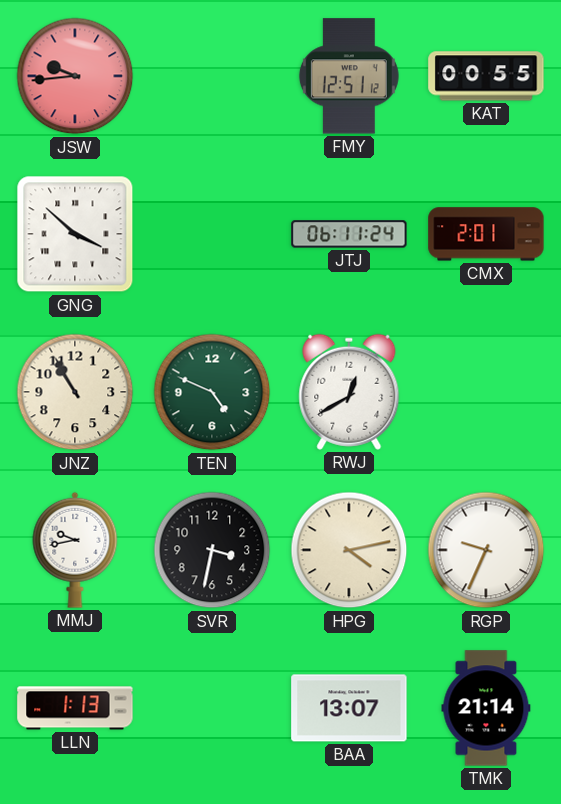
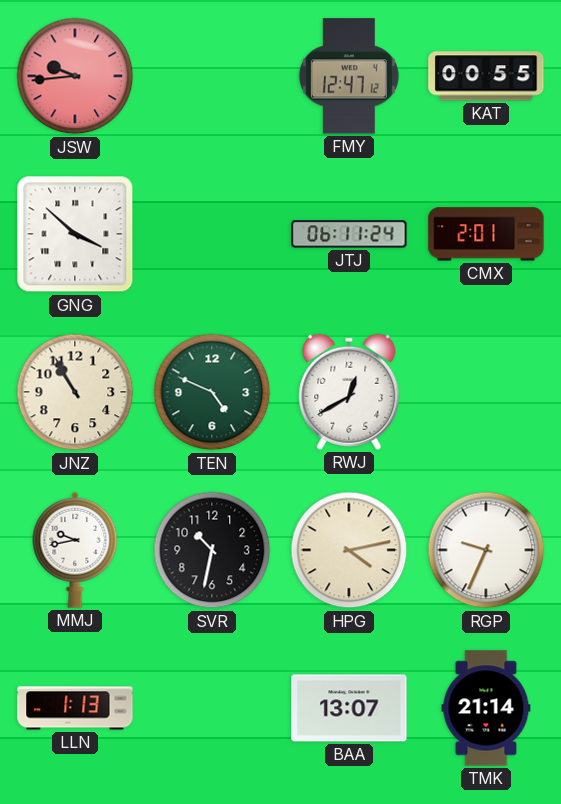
FMY: 12:51 -> 12:47
SVR: 3:32 -> 10:32
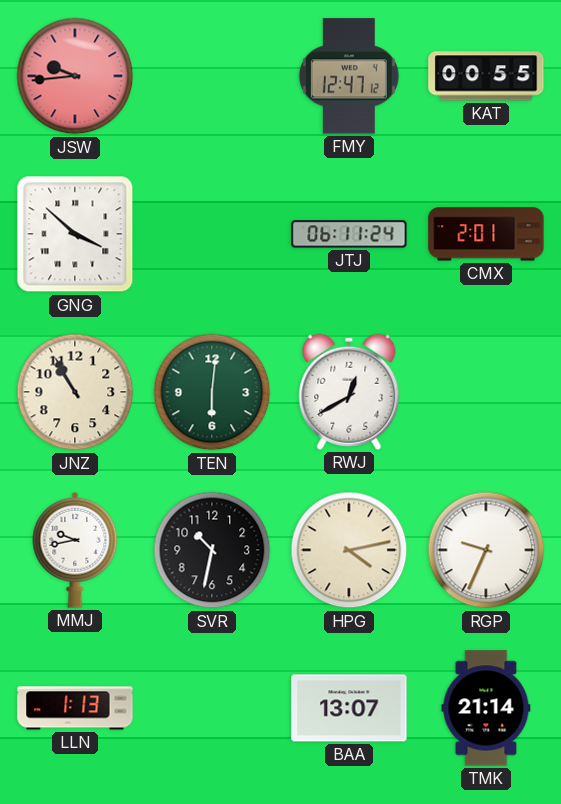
TEN: 4:49 -> 6:01
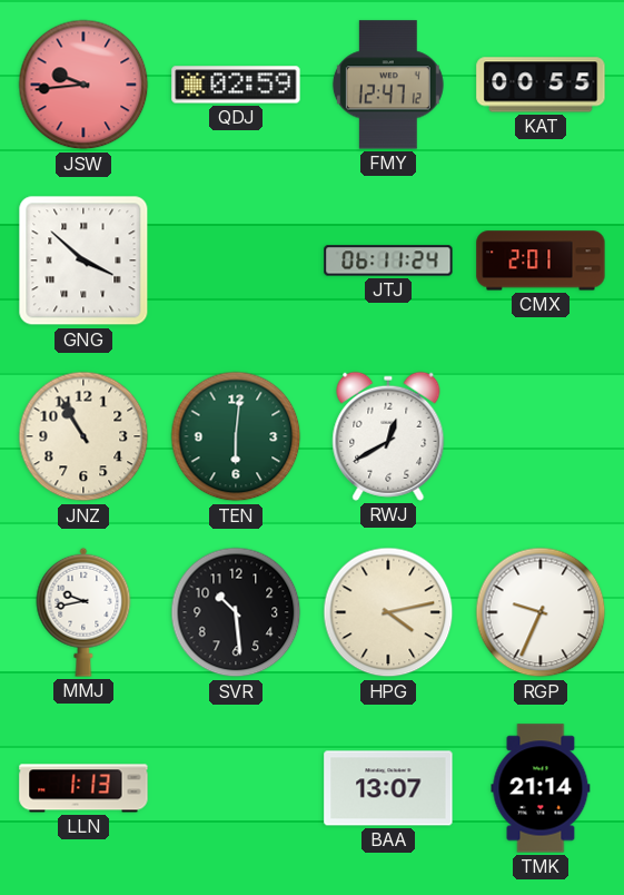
QDJ: none -> 02:59
SVR: 10:32 -> 10:29
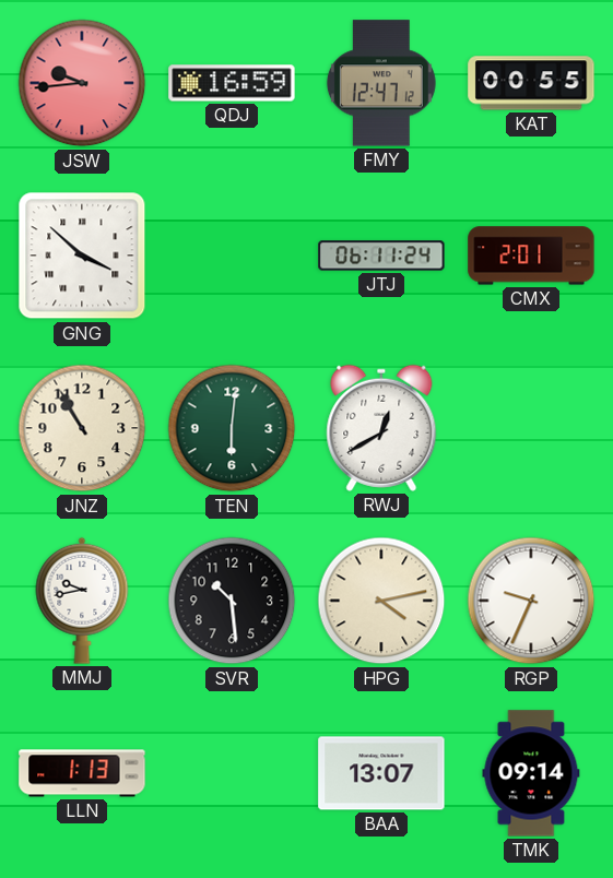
QDJ: 02:59 -> 16:59
TMK: 21:14 -> 09:14
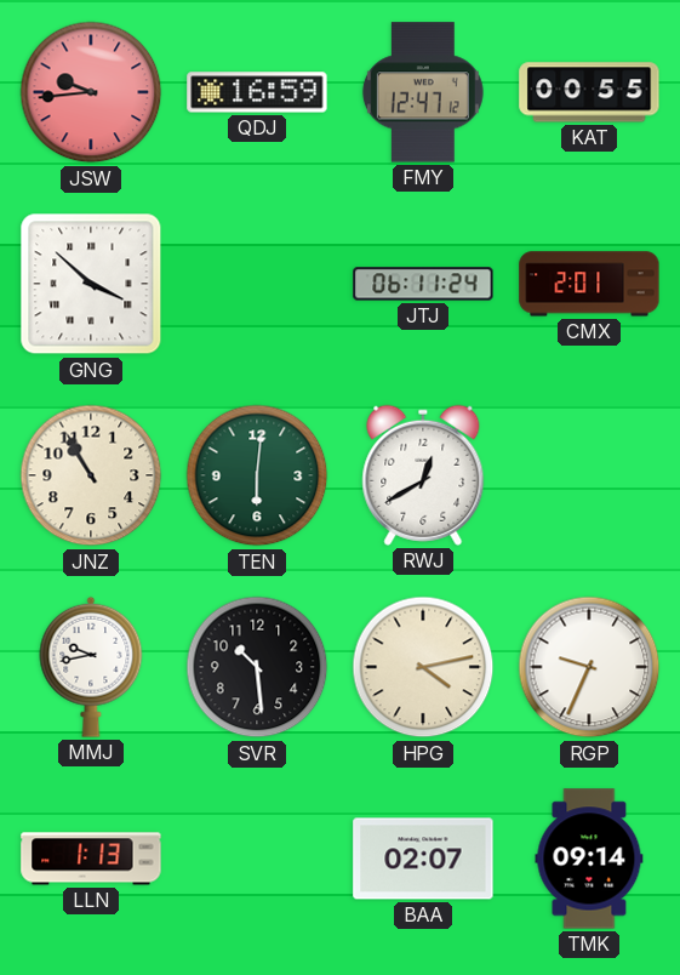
BAA: 13:07 -> 02:07
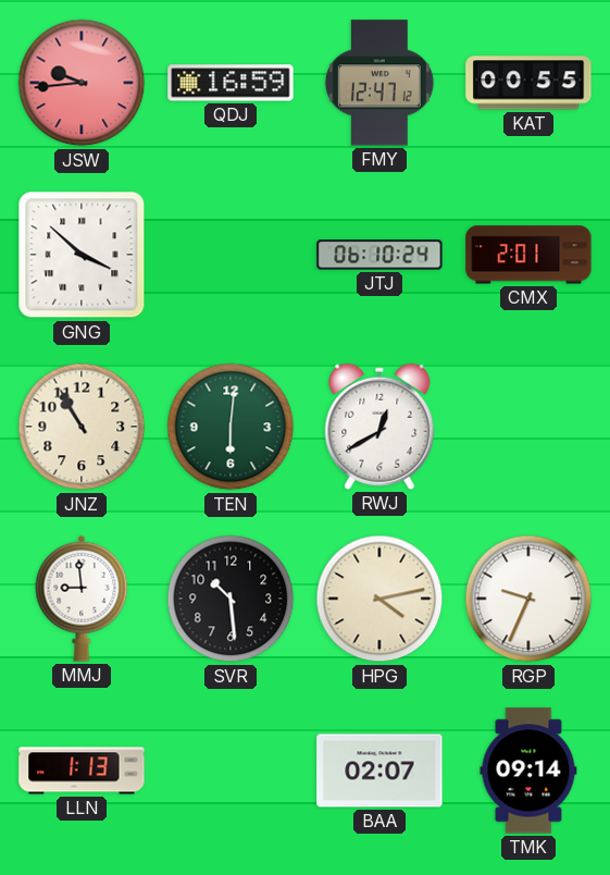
JTJ: 06:11 -> 06:10
MMJ: 9:43 -> 8:59
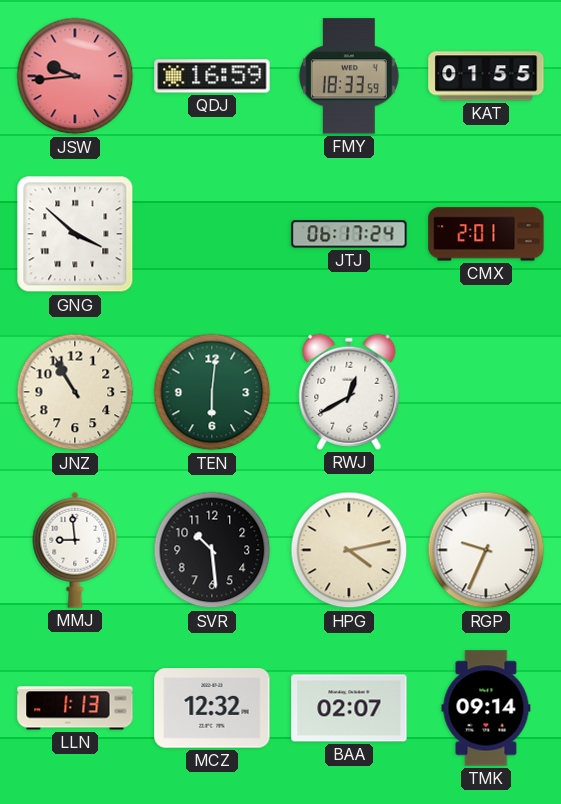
FMY: 12:47 -> 18:33
KAT: 00:55 -> 01:55
JTJ: 06:10 -> 06:17
MCZ: none -> 12:32
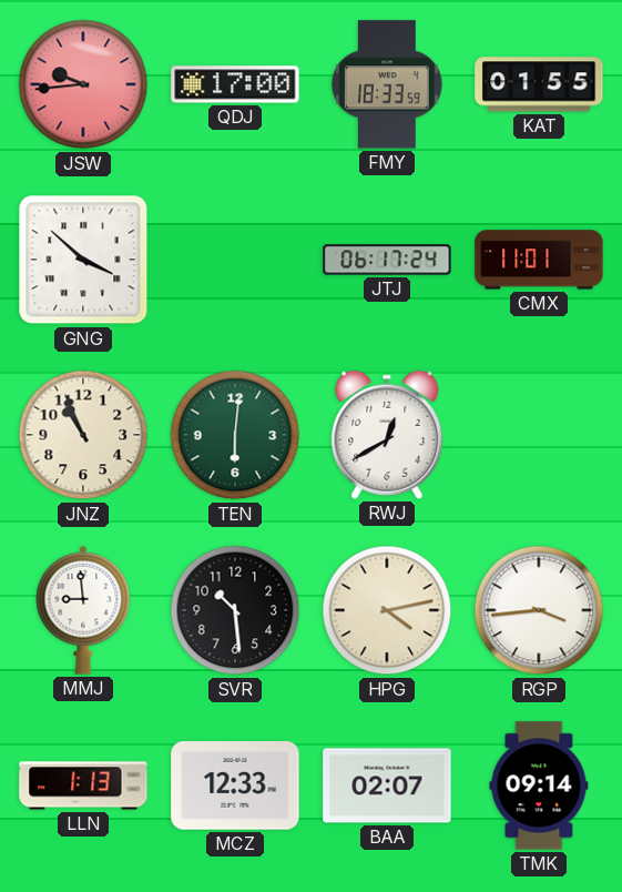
QDJ: 16:59 -> 17:00
CMX: 2:01 -> 11:01
JNZ: 10:55 -> 10:56
RGP: 9:34 -> 3:44
MCZ: 12:32 -> 12:33
